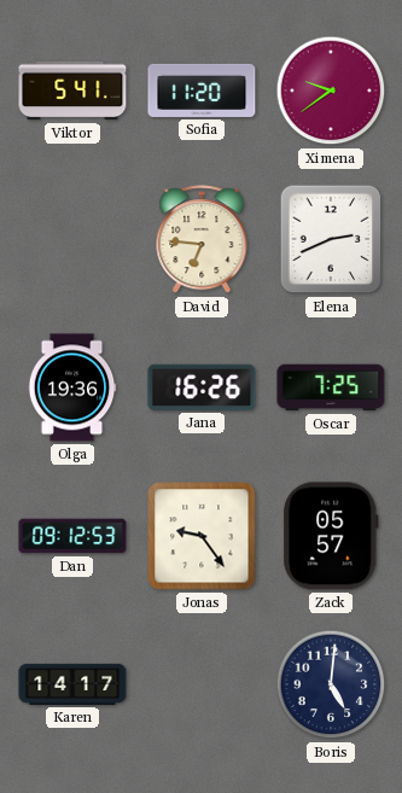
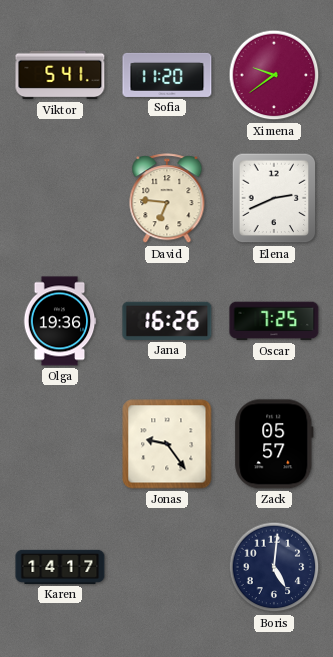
Dan: 09:12 -> none
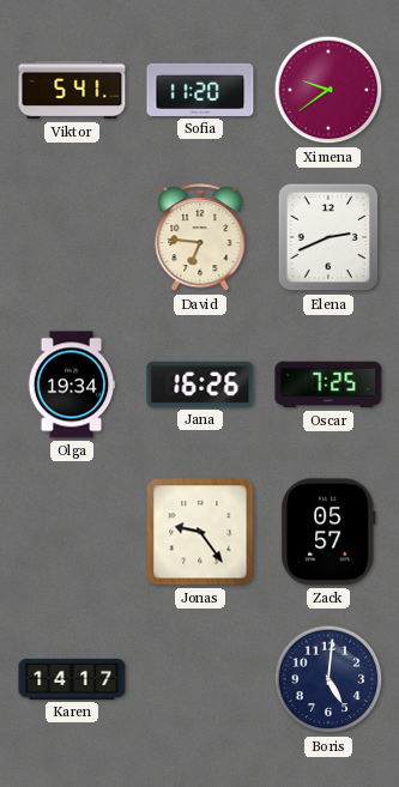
Olga: 19:36 -> 19:34
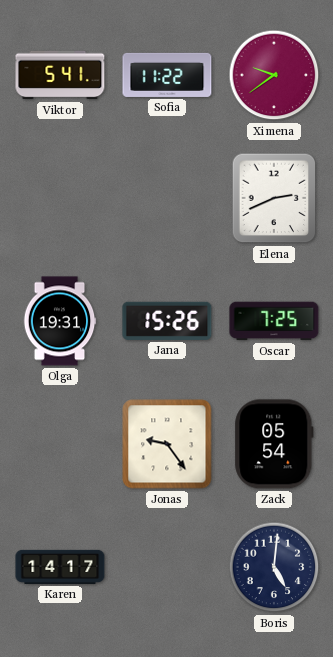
Sofia: 11:20 -> 11:22
David: 6:46 -> none
Olga: 19:34 -> 19:31
Jana: 16:26 -> 15:26
Zack: 05:57 -> 05:54
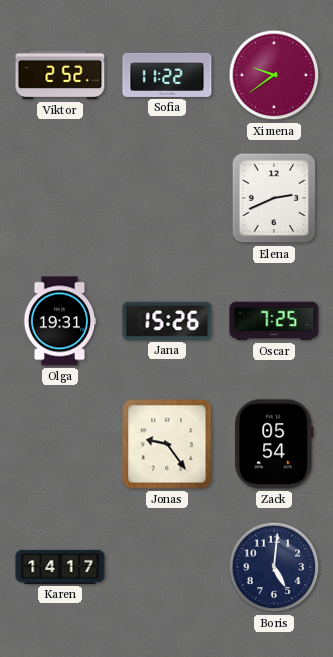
Viktor: 5:41 -> 2:52
